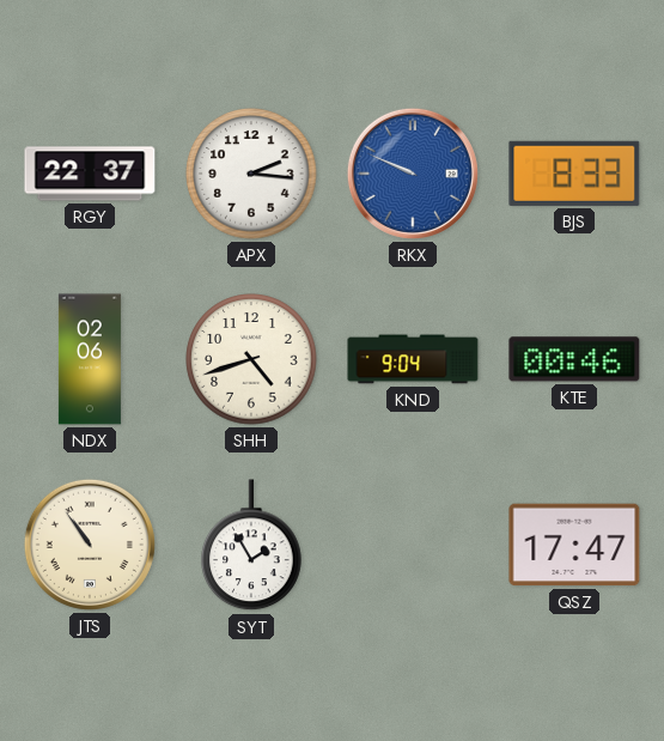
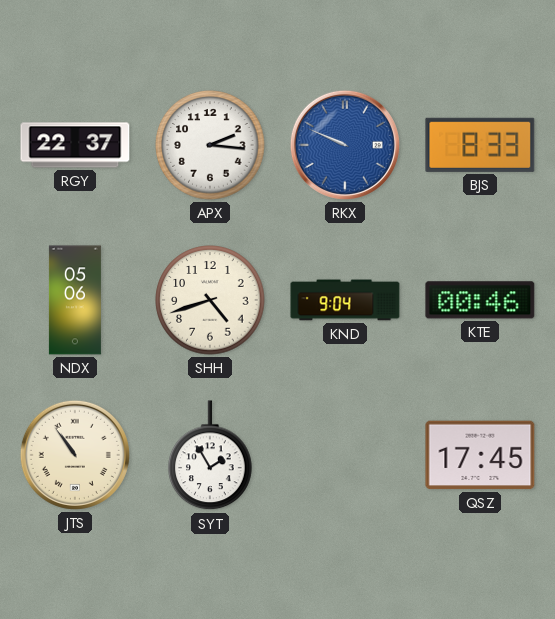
NDX: 02:06 -> 05:06
QSZ: 17:47 -> 17:45
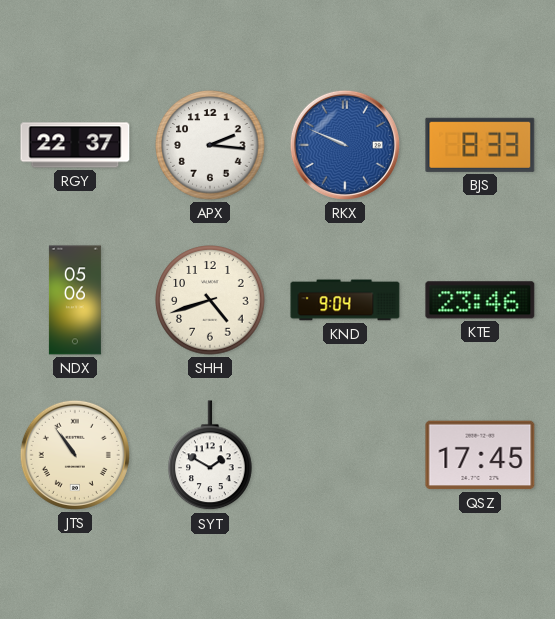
KTE: 00:46 -> 23:46
SYT: 1:55 -> 1:50
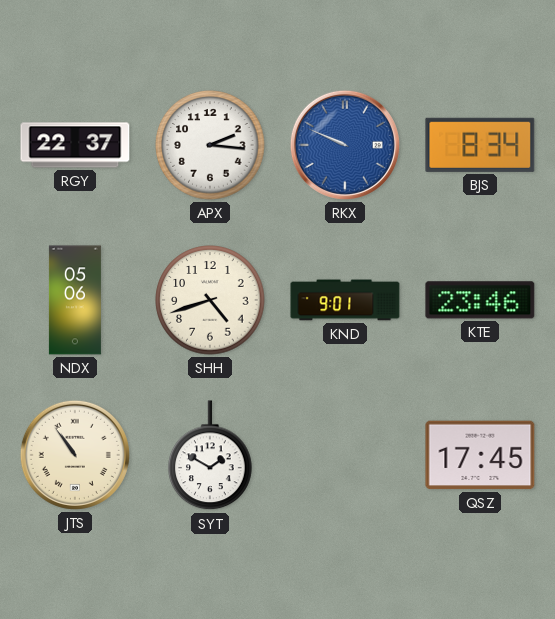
BJS: 8:33 -> 8:34
KND: 9:04 -> 9:01
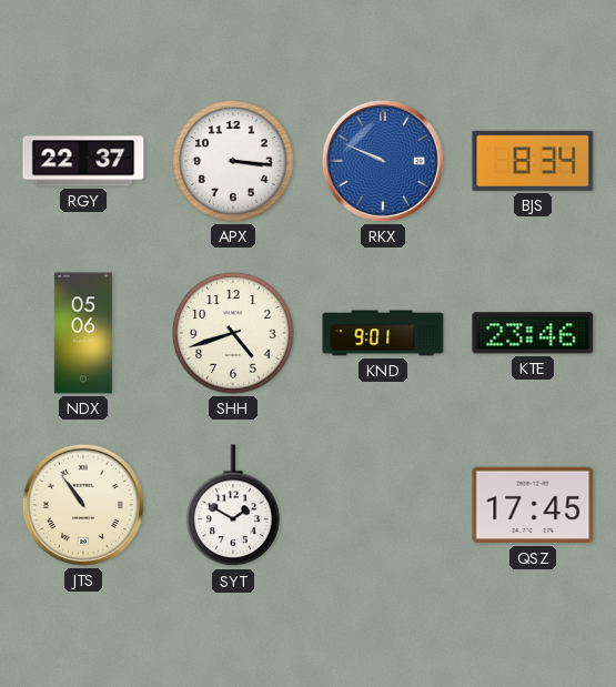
APX: 2:16 -> 3:16
